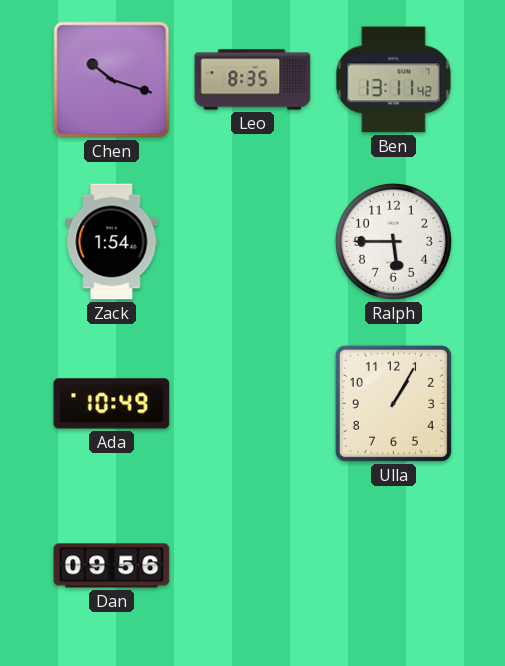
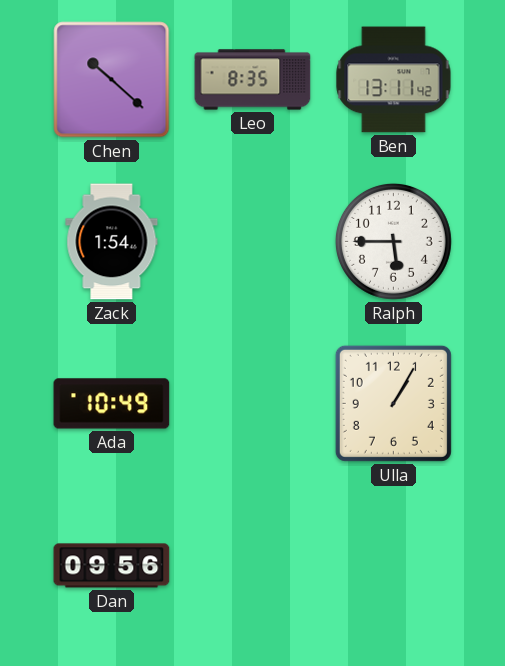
Chen: 10:18 -> 10:22
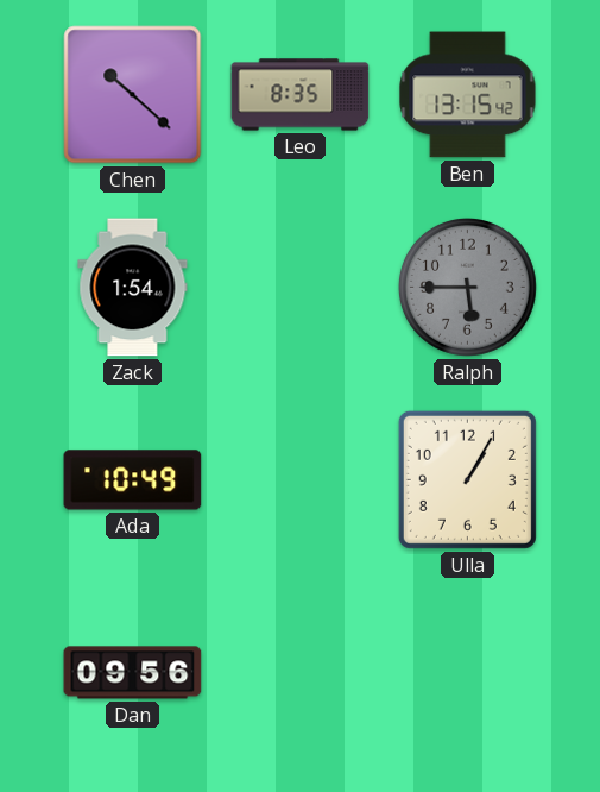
Ben: 13:11 -> 13:15
Ralph dial: white -> grey
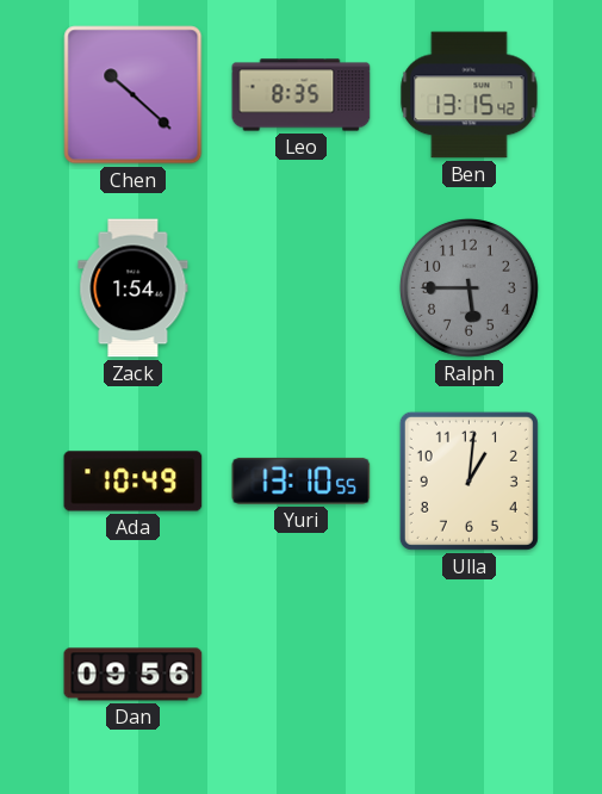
Yuri: none -> 13:10
Ulla: 1:05 -> 1:01
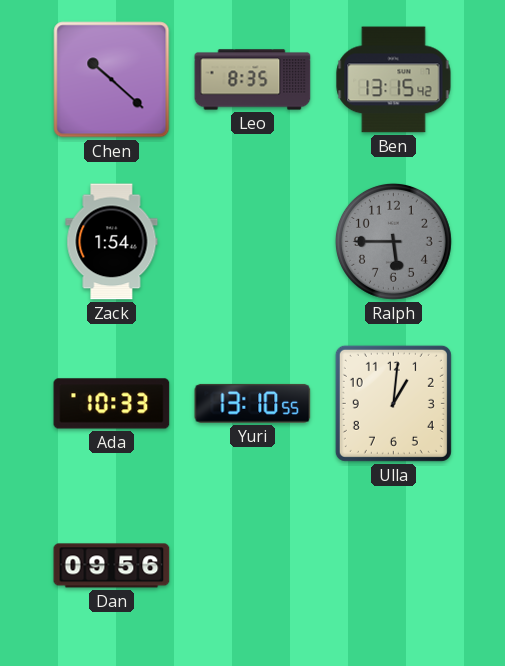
Ada: 10:49 -> 10:33
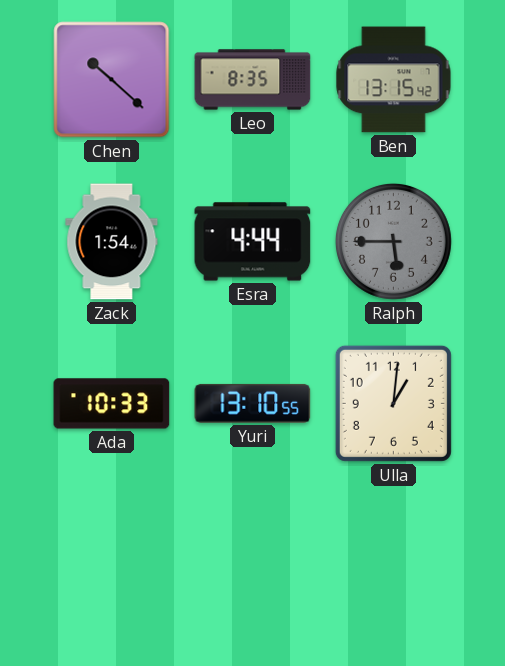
Esra: none -> 4:44
Dan: 09:56 -> none
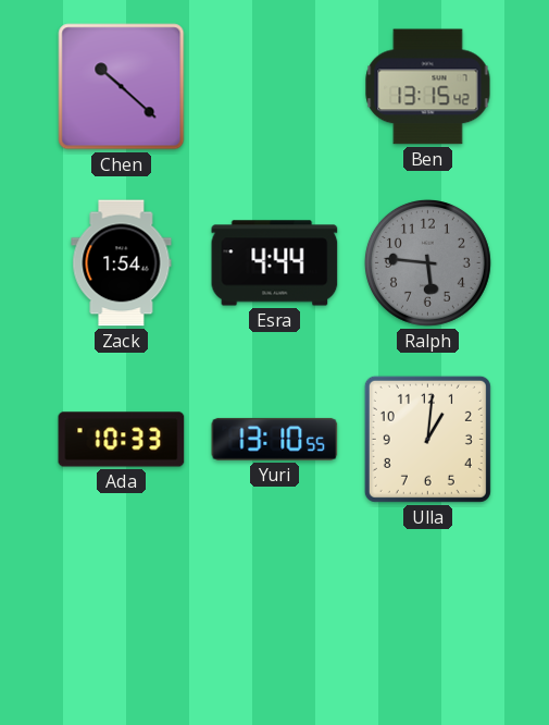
Leo: 8:35 -> none
Ralph: 5:45 -> 5:46
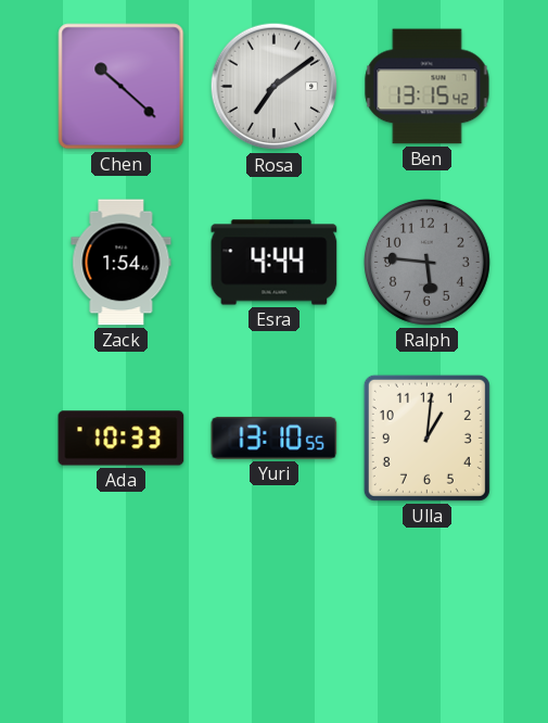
Rosa: none -> 7:09
